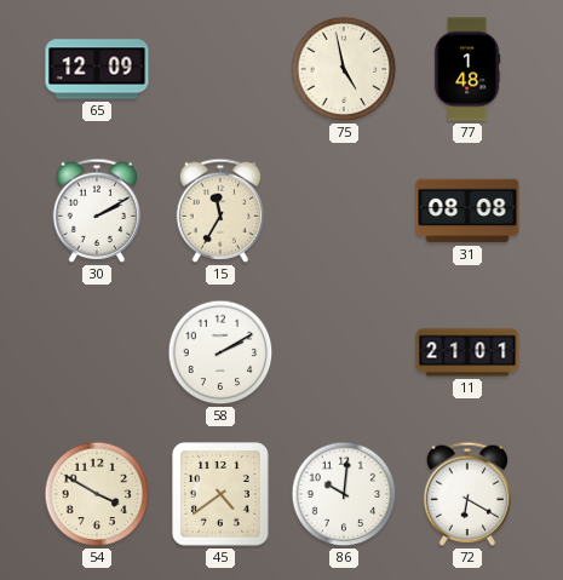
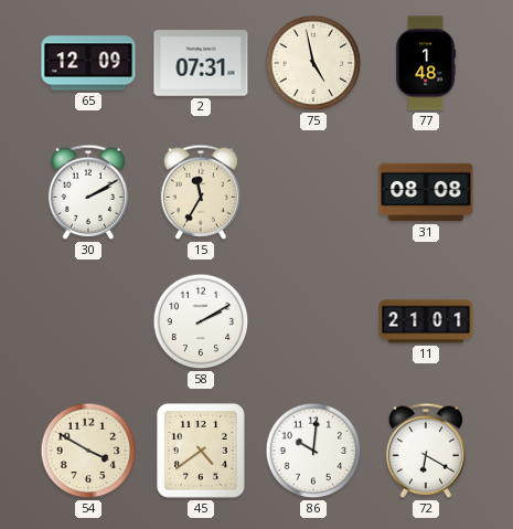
2: none -> 07:31
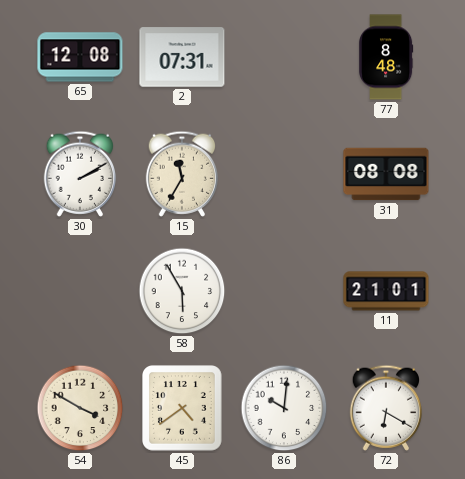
65: 12:09 -> 12:08
75: 4:58 -> none
77: 1:48 -> 8:48
58: 2:10 -> 5:55
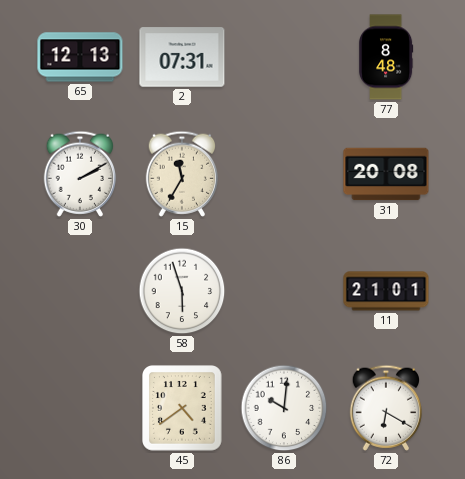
65: 12:08 -> 12:13
31: 08:08 -> 20:08
58: 5:55 -> 5:57
54: 3:50 -> none
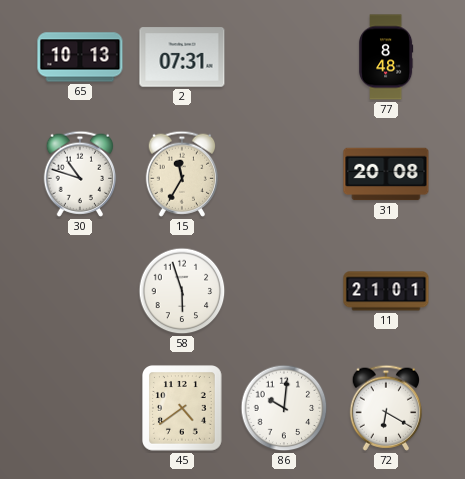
65: 12:13 -> 10:13
30: 2:10 -> 10:48
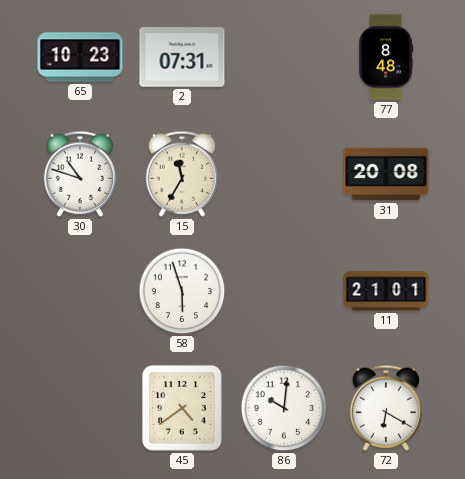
65: 10:13 -> 10:23
